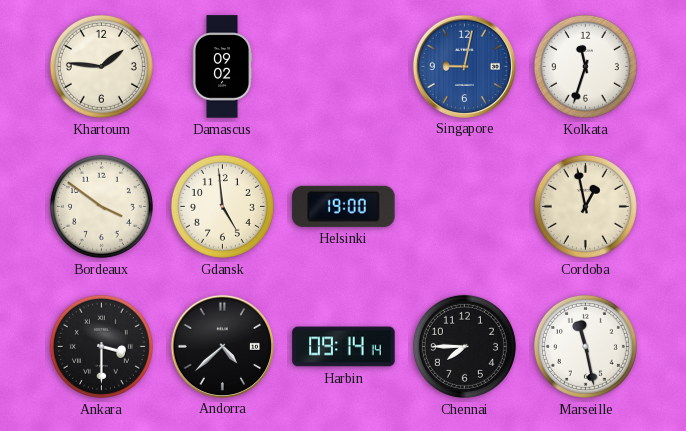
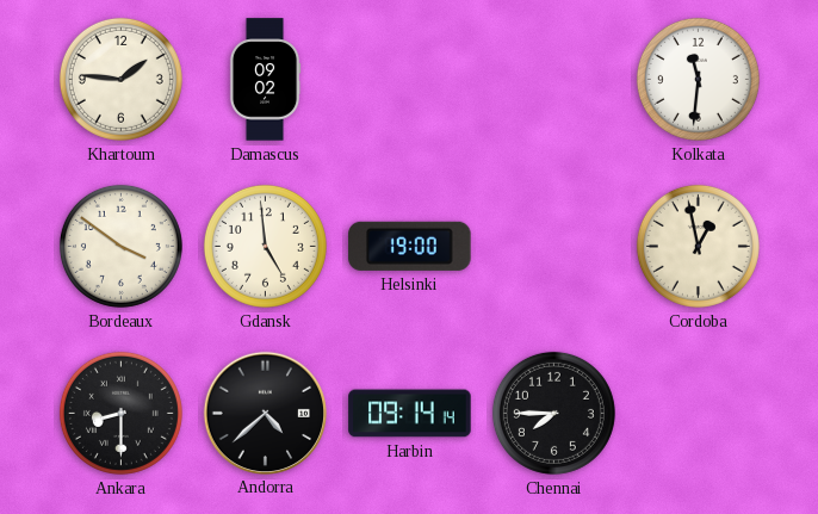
Singapore: 9:02 -> none
Kolkata: 11:33 -> 11:31
Ankara: 3:30 -> 8:30
Marseille: 11:28 -> none
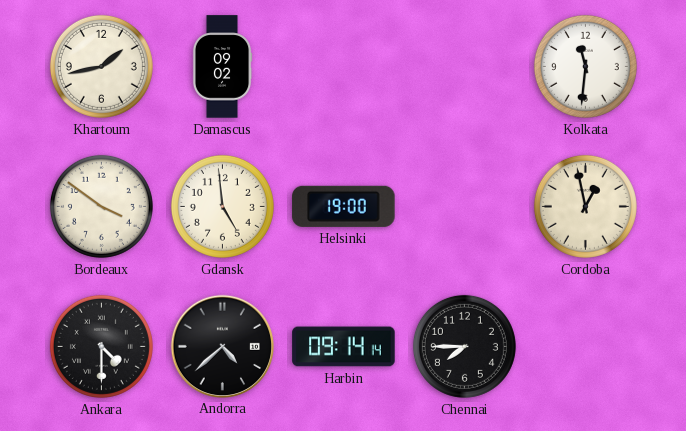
Khartoum: 1:46 -> 1:43
Ankara: 8:30 -> 4:30
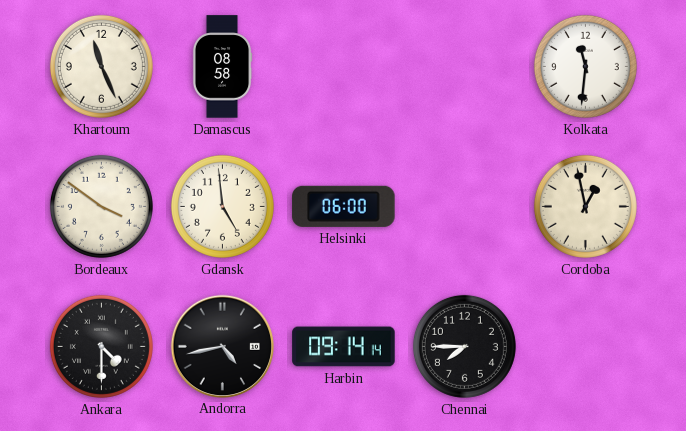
Khartoum: 1:43 -> 11:26
Damascus: 09:02 -> 08:58
Helsinki: 19:00 -> 06:00
Andorra: 4:38 -> 4:43
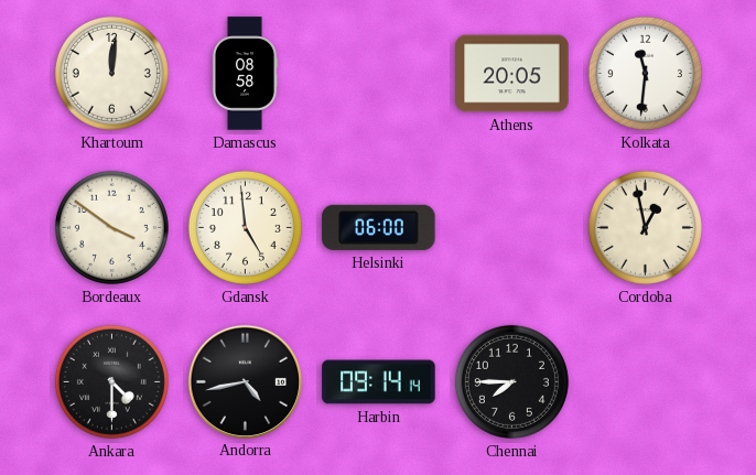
Khartoum: 11:26 -> 12:01
Athens: none -> 20:05
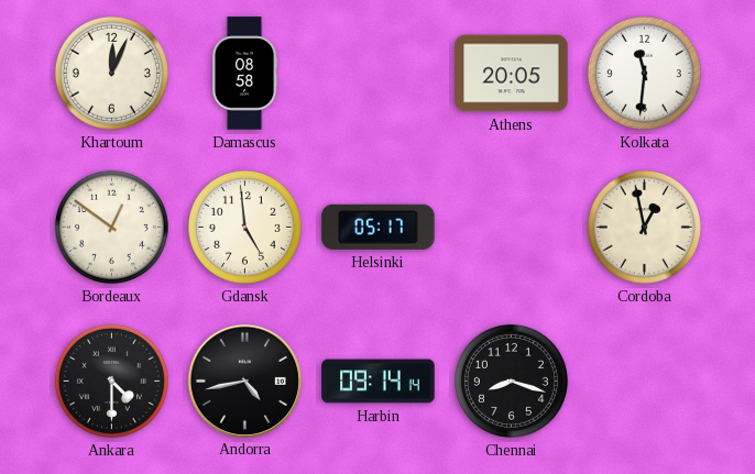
Khartoum: 12:01 -> 12:04
Bordeaux: 3:51 -> 12:51
Helsinki: 06:00 -> 05:17
Chennai: 7:45 -> 8:18
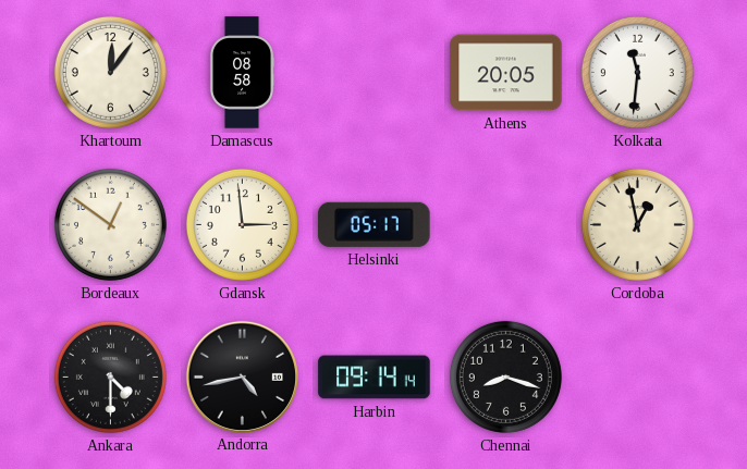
Khartoum: 12:04 -> 12:06
Gdansk: 4:59 -> 2:59
